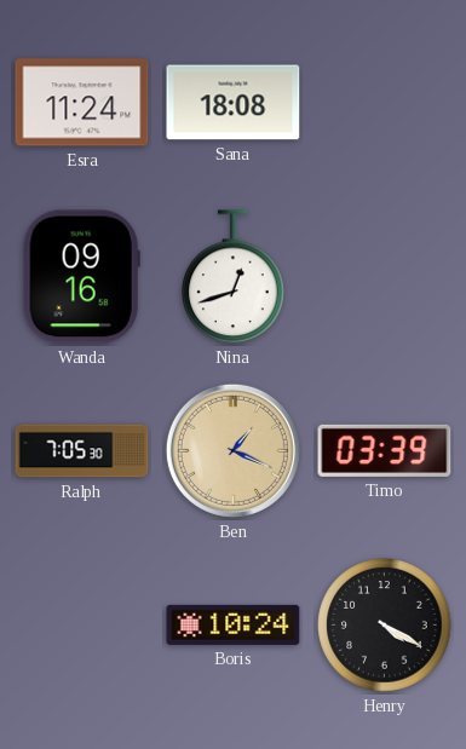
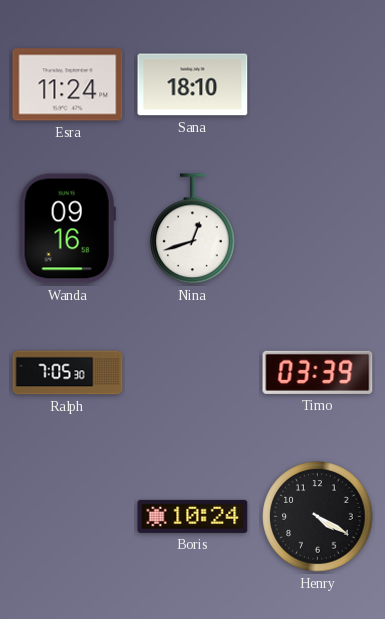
Sana: 18:08 -> 18:10
Ben: 1:19 -> none
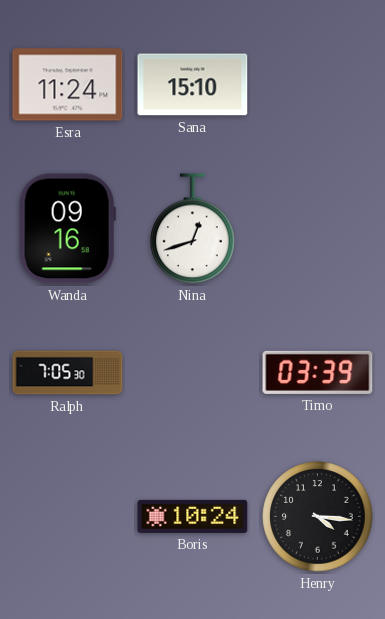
Sana: 18:10 -> 15:10
Henry: 4:20 -> 4:16
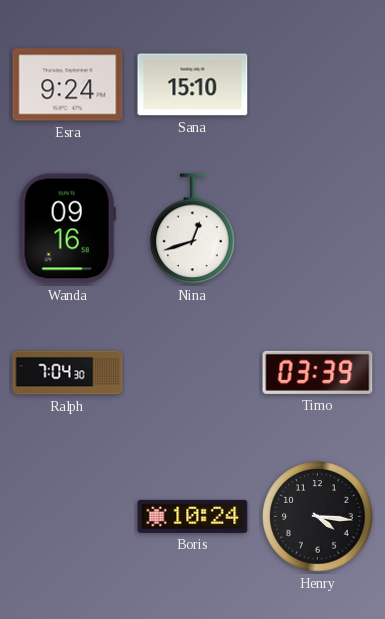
Esra: 11:24 -> 9:24
Ralph: 7:05 -> 7:04
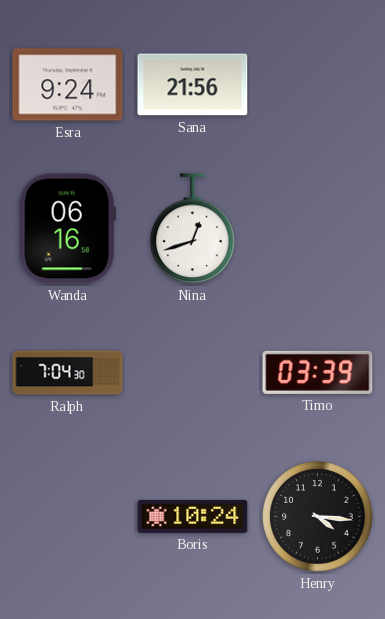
Sana: 15:10 -> 21:56
Wanda: 09:16 -> 06:16
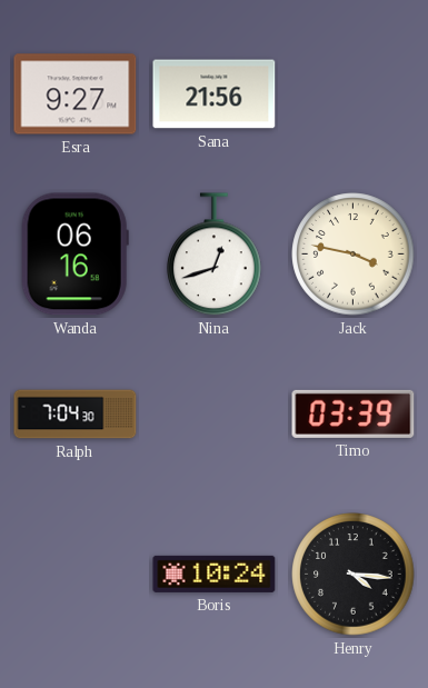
Esra: 9:24 -> 9:27
Jack: none -> 3:47
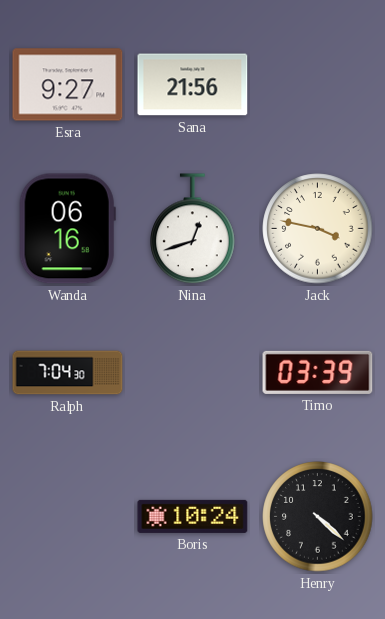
Henry: 4:16 -> 4:22
